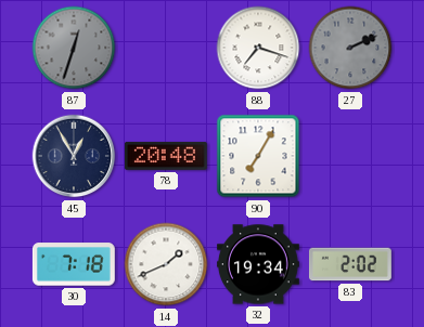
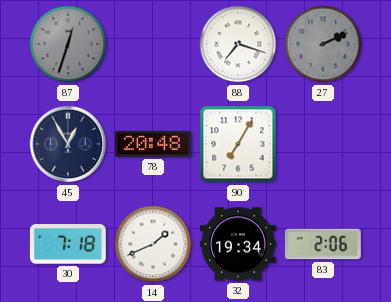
83: 2:02 -> 2:06
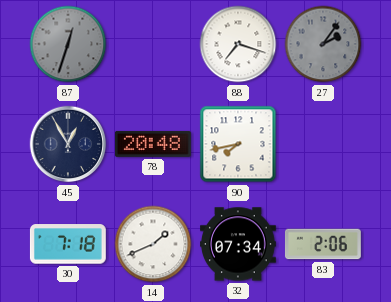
27: 2:11 -> 2:06
90: 7:05 -> 7:43
32: 19:34 -> 07:34
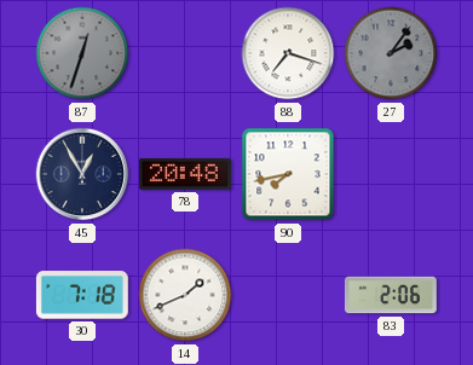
32: 07:34 -> none
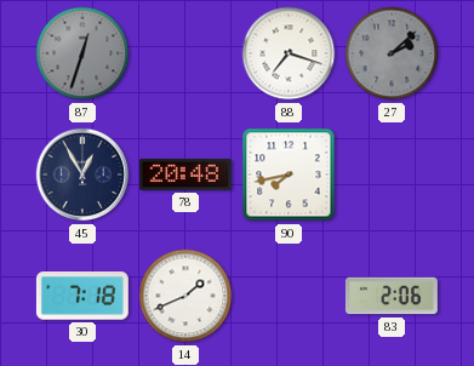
27: 2:06 -> 2:08
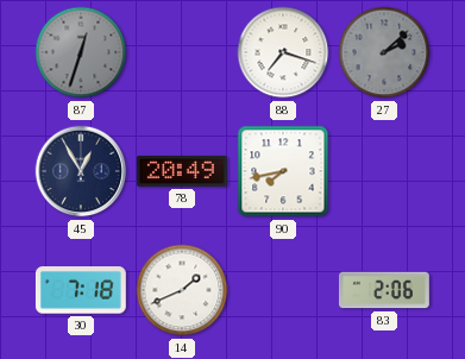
78: 20:48 -> 20:49
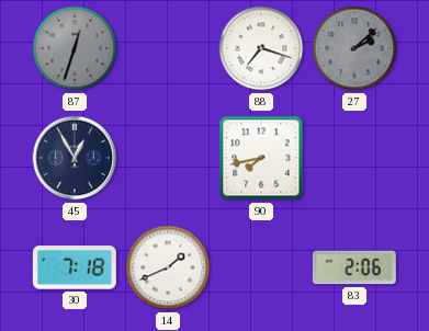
78: 20:49 -> none
